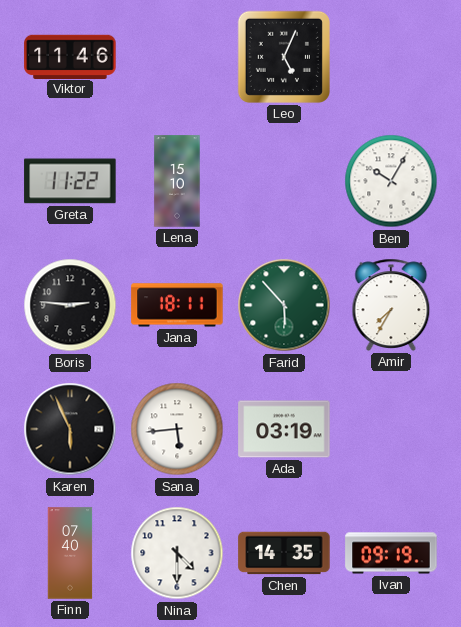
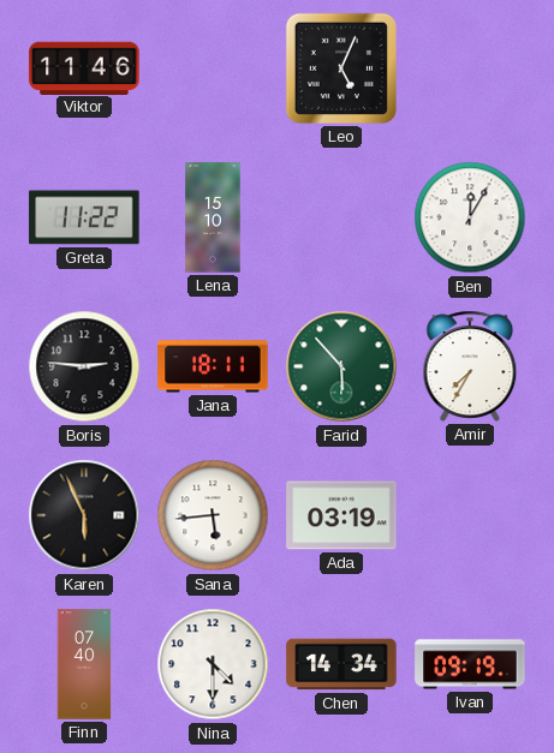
Ben: 10:05 -> 12:05
Chen: 14:35 -> 14:34
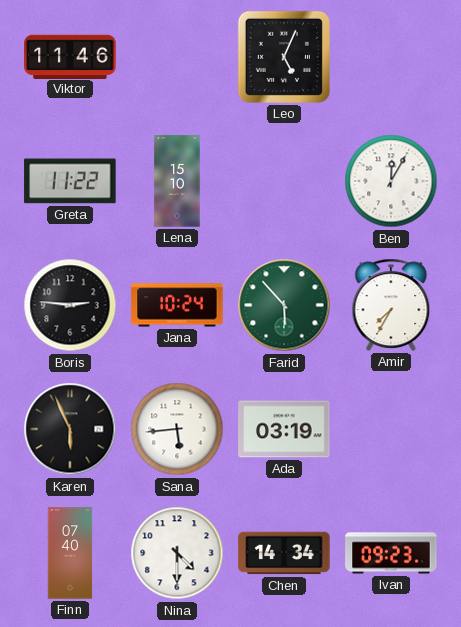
Jana: 18:11 -> 10:24
Ivan: 09:19 -> 09:23
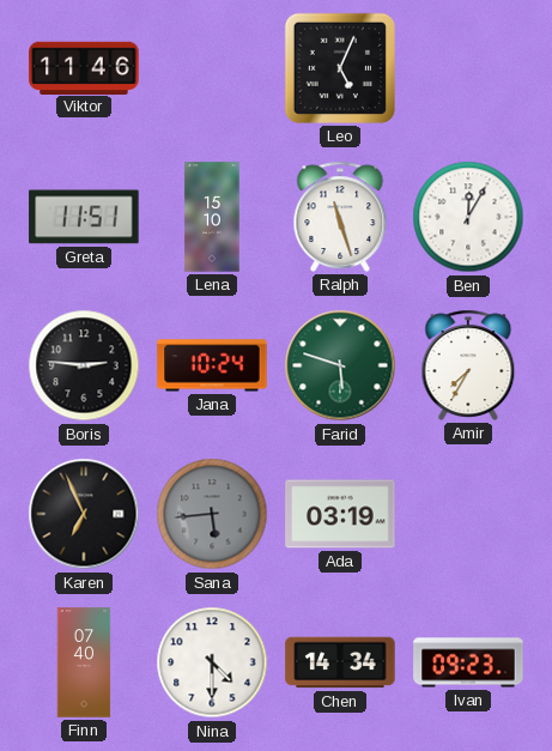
Greta: 11:22 -> 11:51
Ralph: none -> 11:27
Farid: 5:53 -> 5:48
Karen: 5:56 -> 6:56
Sana dial: white -> grey
